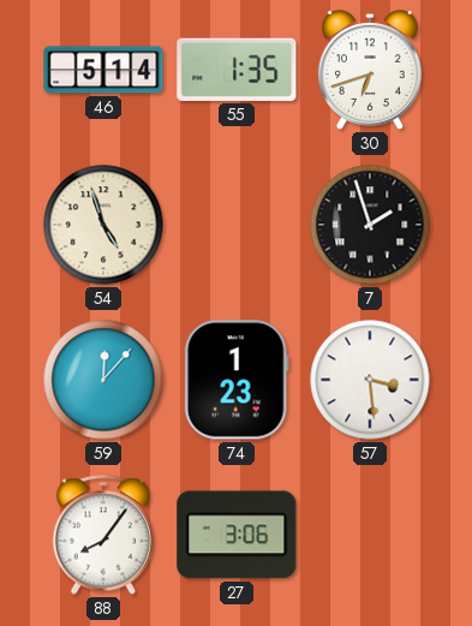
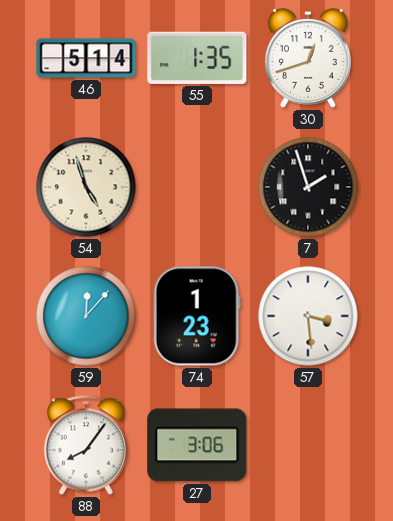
30: 6:42 -> 12:42
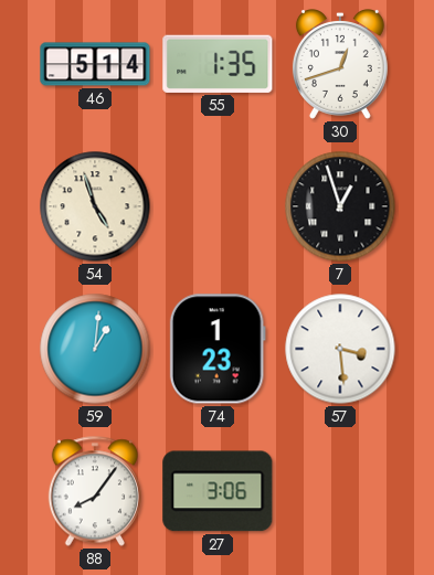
7: 1:57 -> 12:57
59: 12:07 -> 1:01
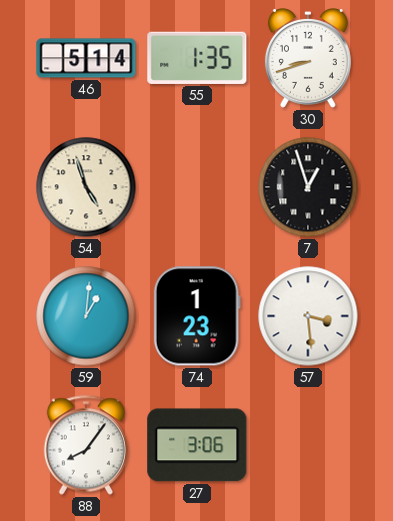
30: 12:42 -> 8:42
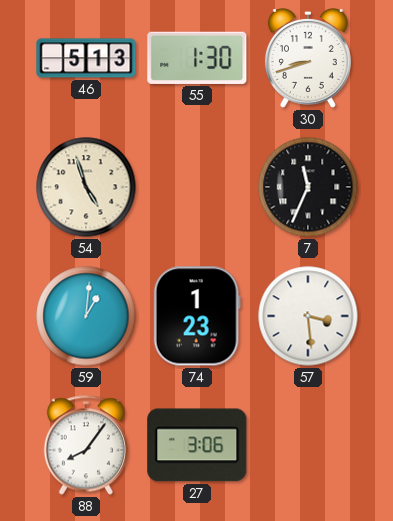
46: 5:14 -> 5:13
55: 1:35 -> 1:30
7: 12:57 -> 11:34
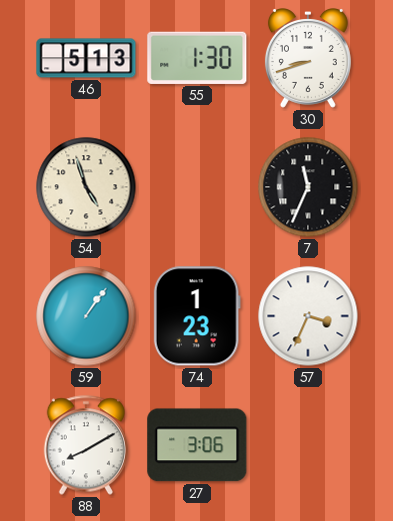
59: 1:01 -> 1:06
57: 3:29 -> 3:34
88: 8:06 -> 8:10
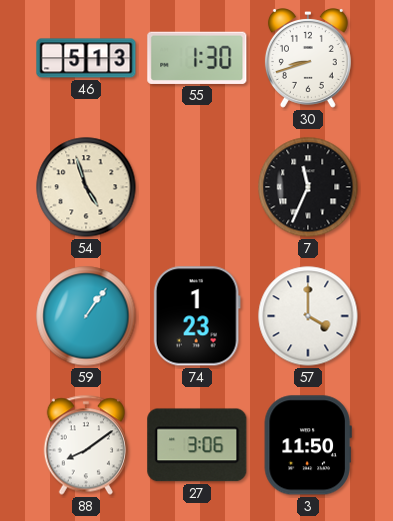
57: 3:34 -> 4:00
88: 8:10 -> 8:09
3: none -> 11:50
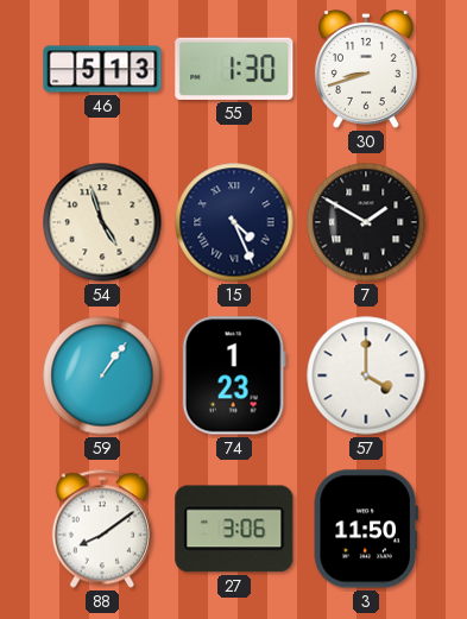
15: none -> 4:26
7: 11:34 -> 1:50
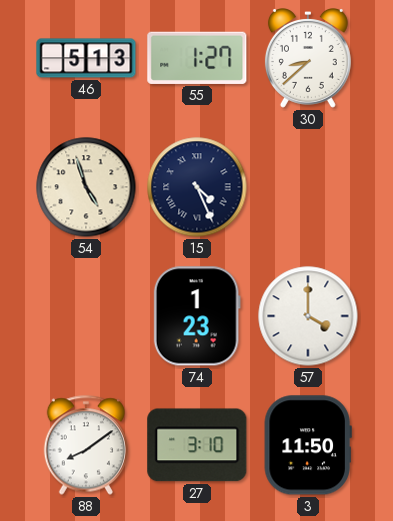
55: 1:30 -> 1:27
30: 8:42 -> 8:38
7: 1:50 -> none
59: 1:06 -> none
27: 3:06 -> 3:10
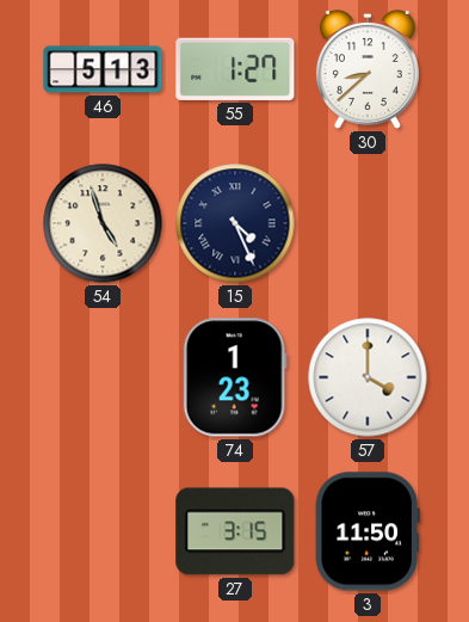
88: 8:09 -> none
27: 3:10 -> 3:15
